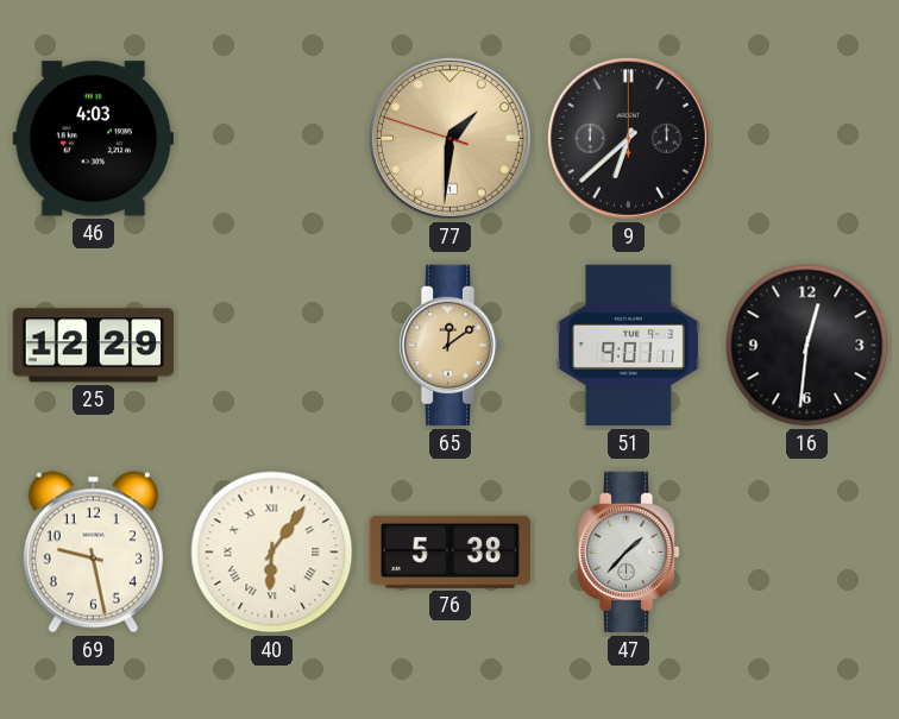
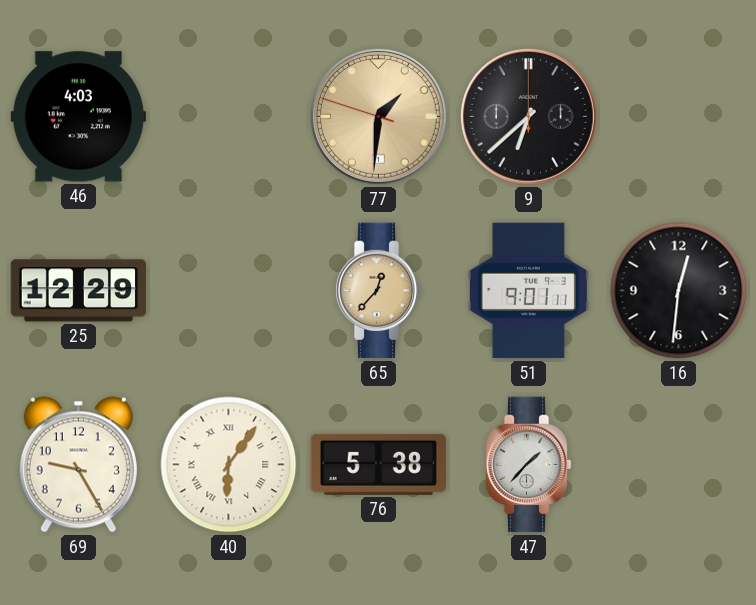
65: 12:09 -> 12:37
69: 9:28 -> 9:25
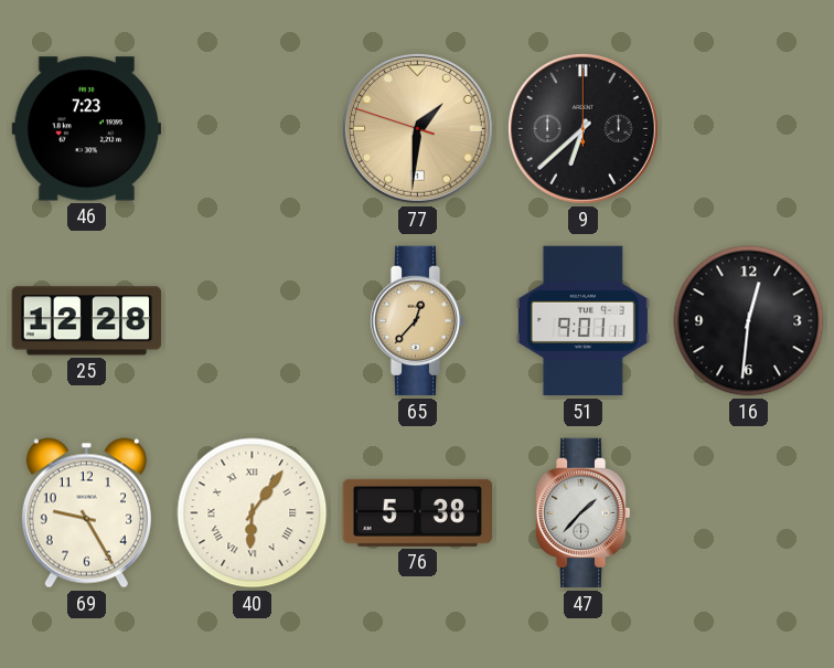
46: 4:03 -> 7:23
25: 12:29 -> 12:28
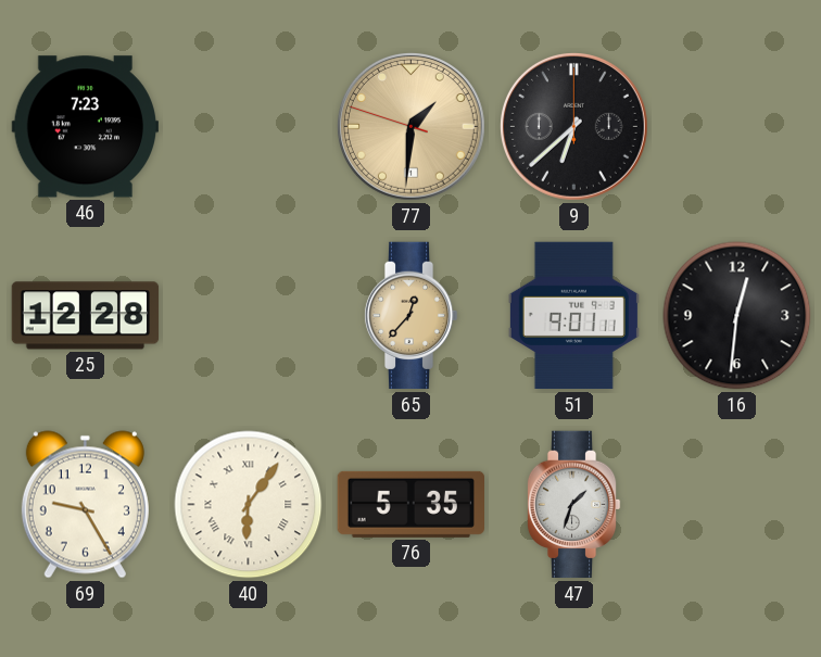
76: 5:38 -> 5:35
47: 1:37 -> 1:33
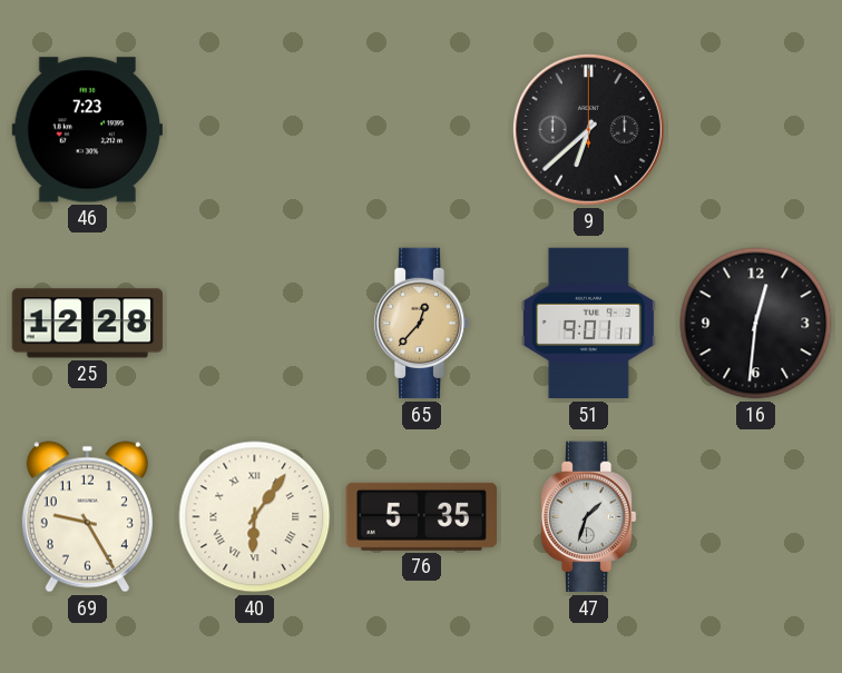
77: 1:30 -> none
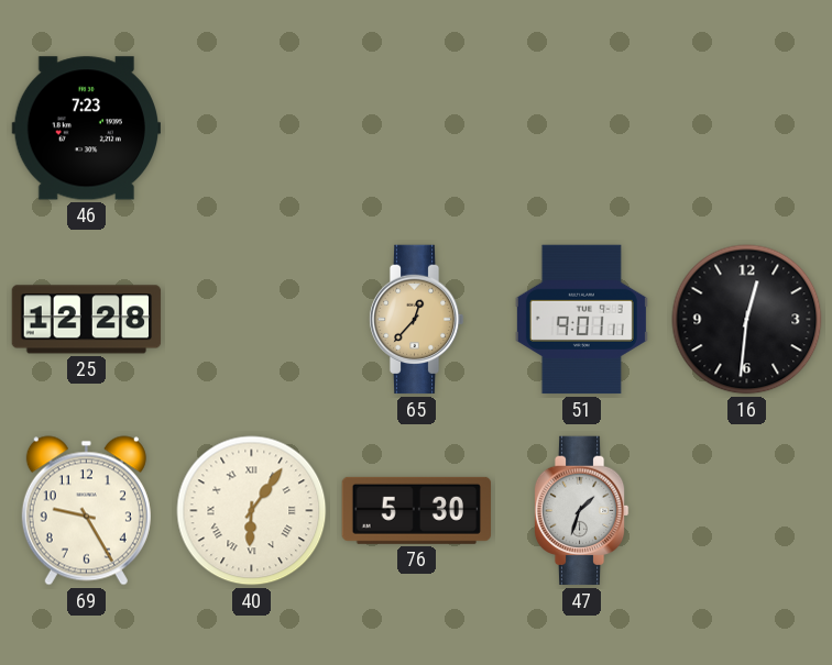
9: 6:38 -> none
76: 5:35 -> 5:30
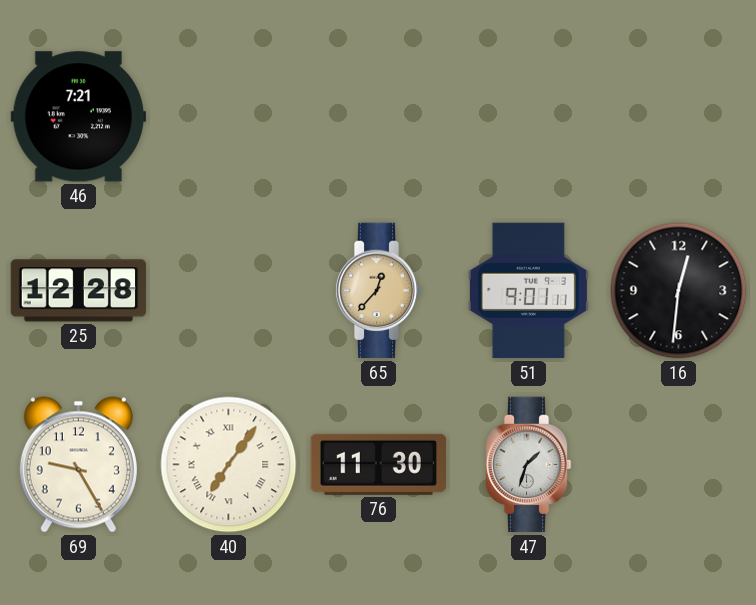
46: 7:23 -> 7:21
40: 6:06 -> 7:06
76: 5:30 -> 11:30
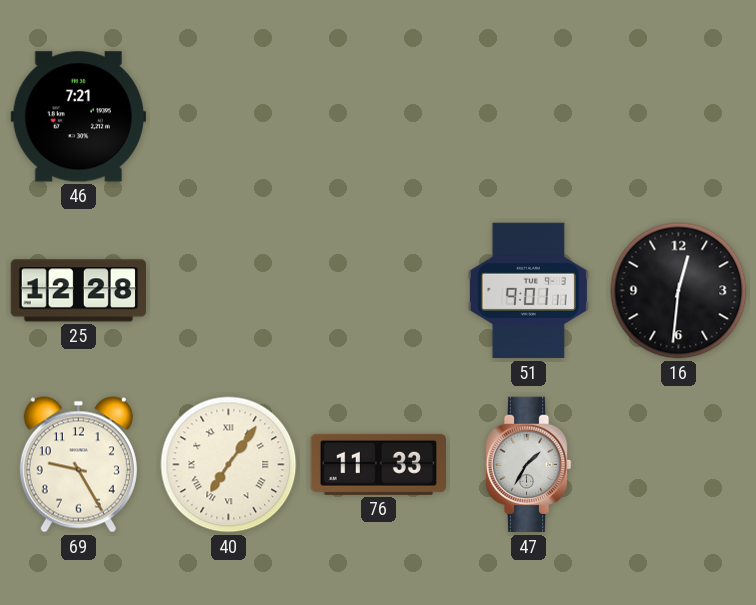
65: 12:37 -> none
76: 11:30 -> 11:33
47: 1:33 -> 1:35
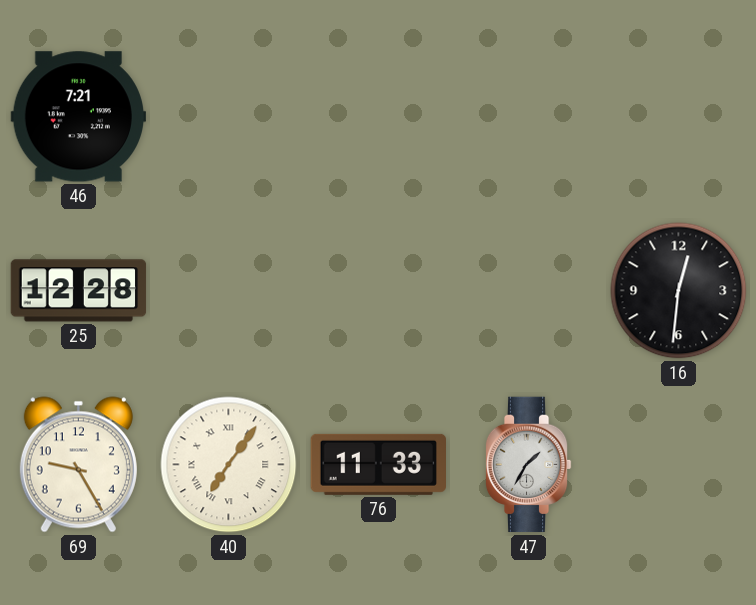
51: 9:01 -> none
